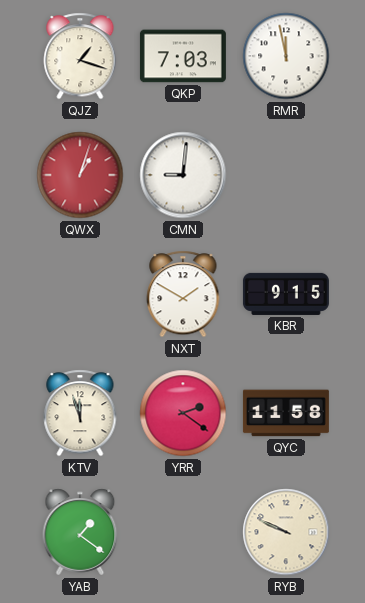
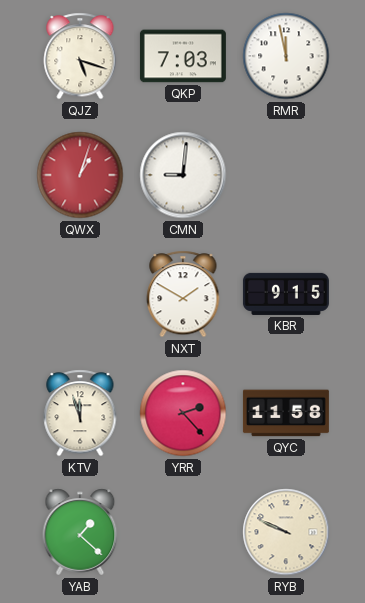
QJZ: 1:18 -> 5:18
YRR: 2:21 -> 2:23
YAB: 1:21 -> 1:22
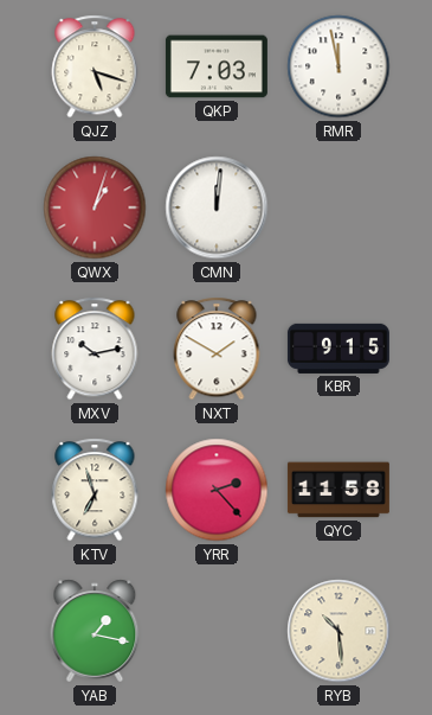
CMN: 9:01 -> 12:01
MXV: none -> 10:13
KTV: 11:57 -> 6:57
YAB: 1:22 -> 1:17
RYB: 9:49 -> 10:29
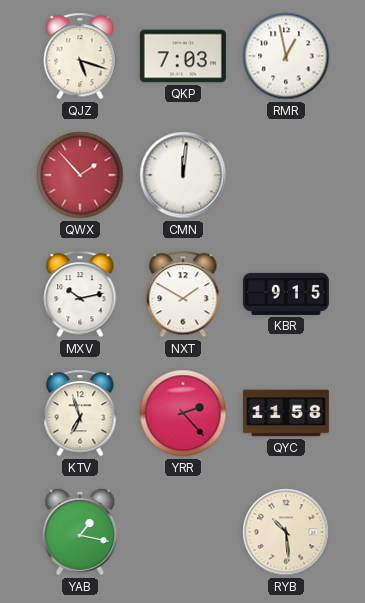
RMR: 11:58 -> 12:58
QWX: 1:03 -> 1:53
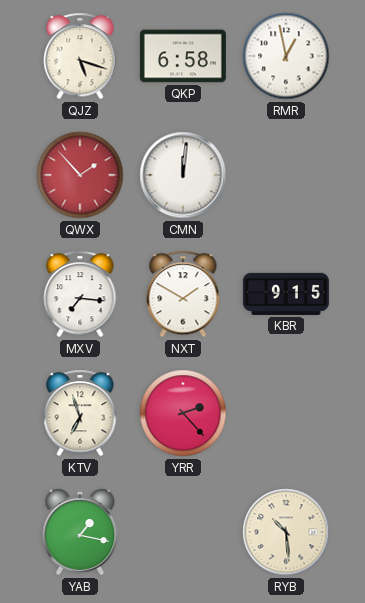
QKP: 7:03 -> 6:58
MXV: 10:13 -> 7:16
QYC: 11:58 -> none
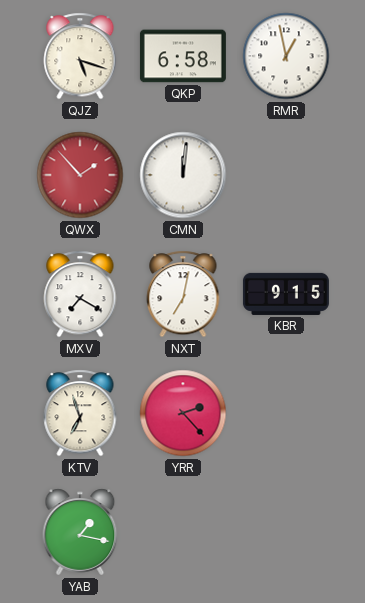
MXV: 7:16 -> 7:20
NXT: 1:50 -> 7:02
RYB: 10:29 -> none
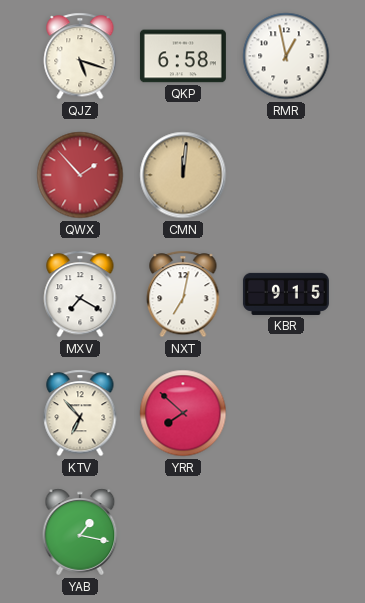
CMN dial: white -> champagne
KTV: 6:57 -> 6:53
YRR: 2:23 -> 7:52
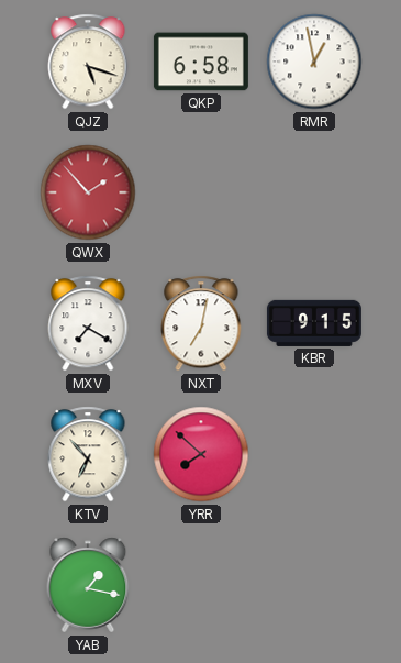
CMN: 12:01 -> none
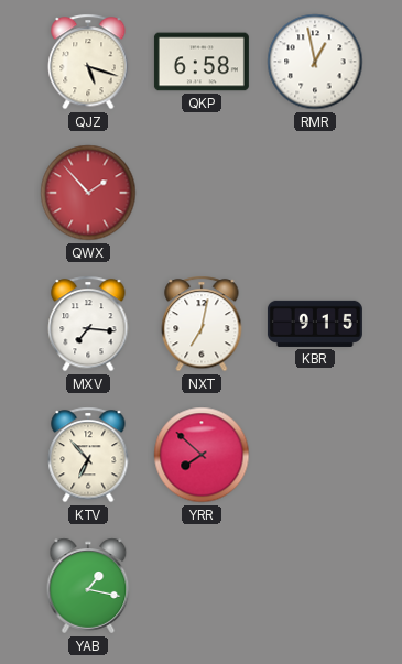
MXV: 7:20 -> 7:16
